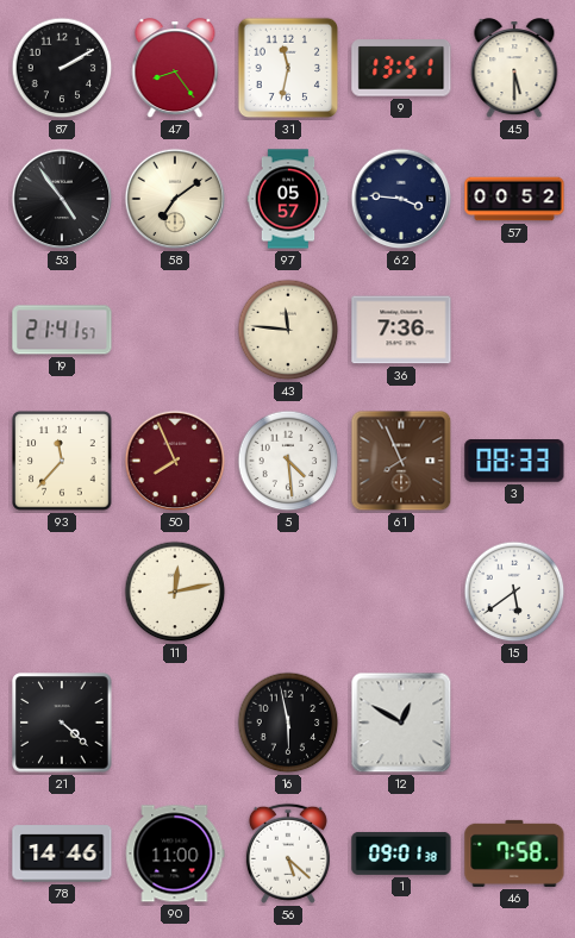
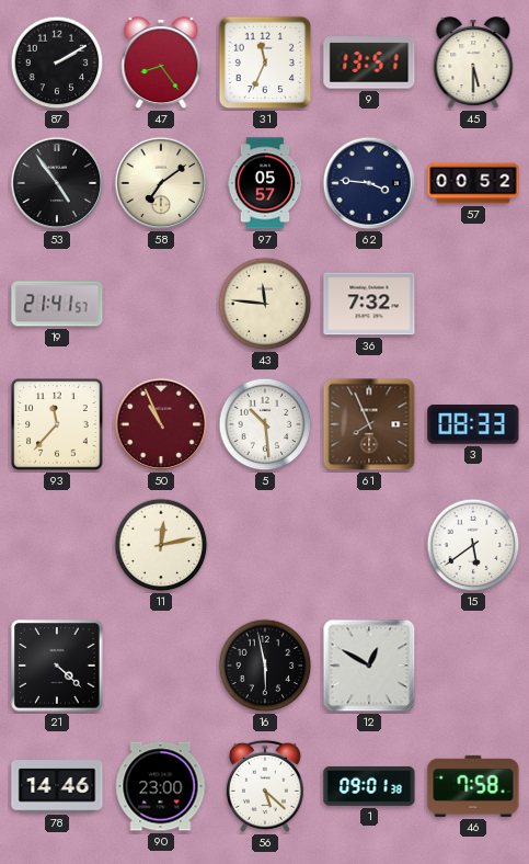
31: 11:32 -> 11:34
36: 7:36 -> 7:32
50: 7:56 -> 10:56
5: 4:29 -> 10:29
90: 11:00 -> 23:00
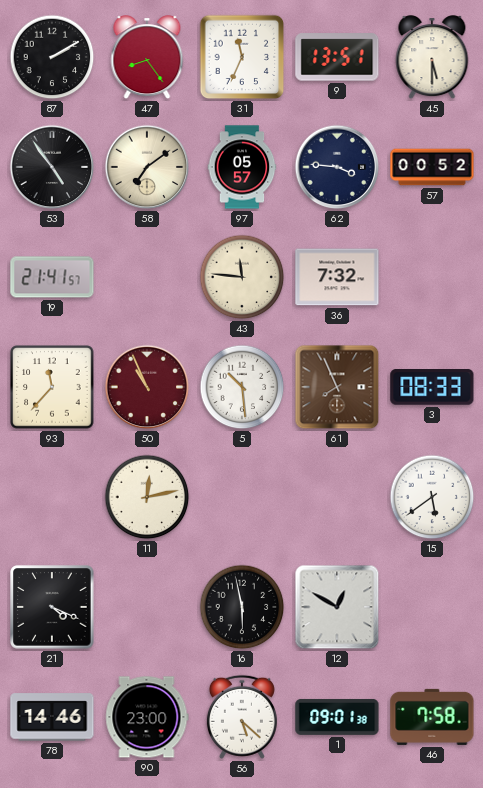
21: 4:22 -> 4:19
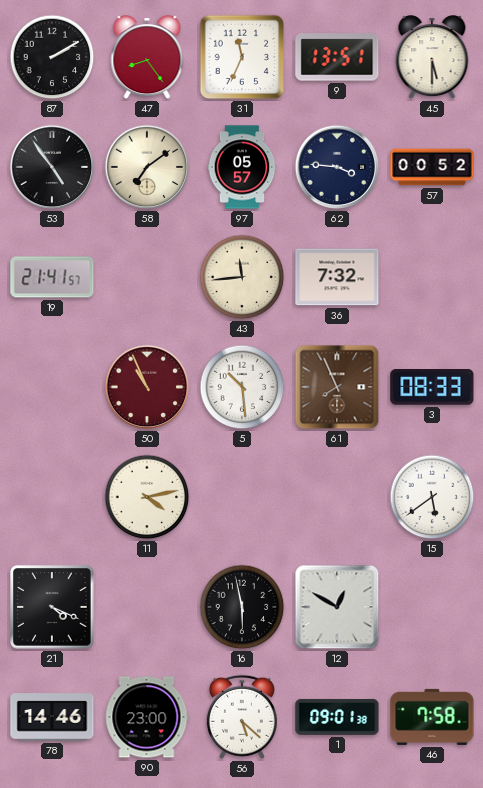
43: 11:46 -> 11:44
93: 11:37 -> none
11: 12:13 -> 4:13
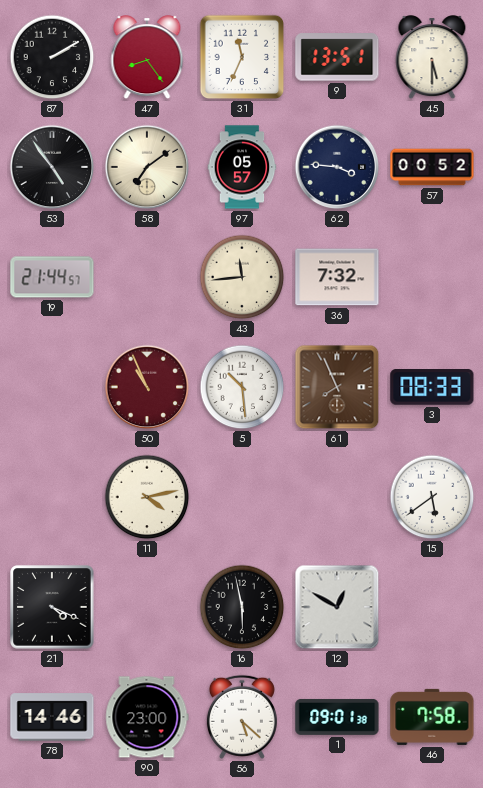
19: 21:41 -> 21:44
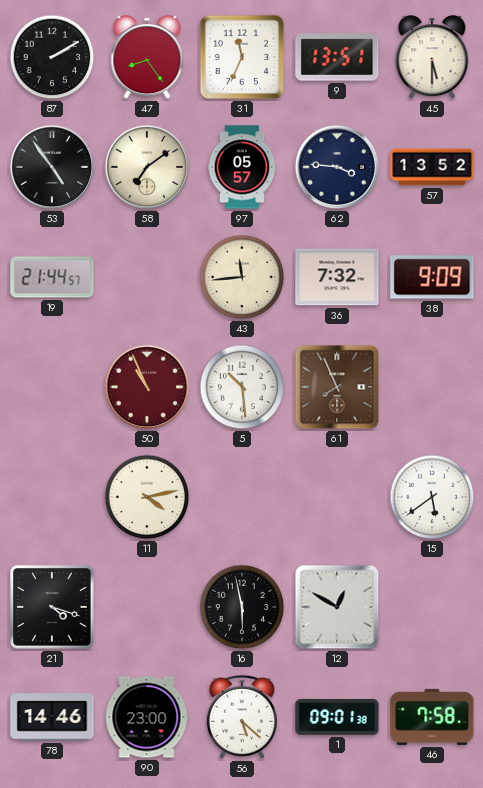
57: 00:52 -> 13:52
38: none -> 9:09
3: 08:33 -> none
21: 4:19 -> 4:18
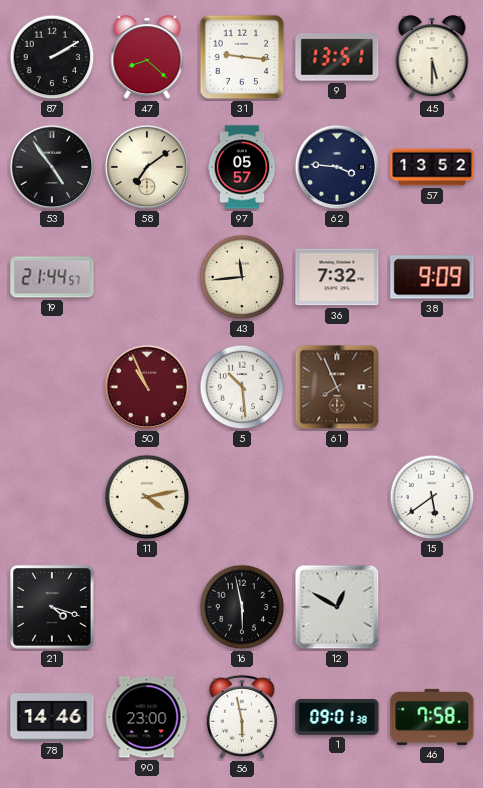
47: 8:24 -> 8:22
31: 11:34 -> 9:16
56: 5:22 -> 5:58
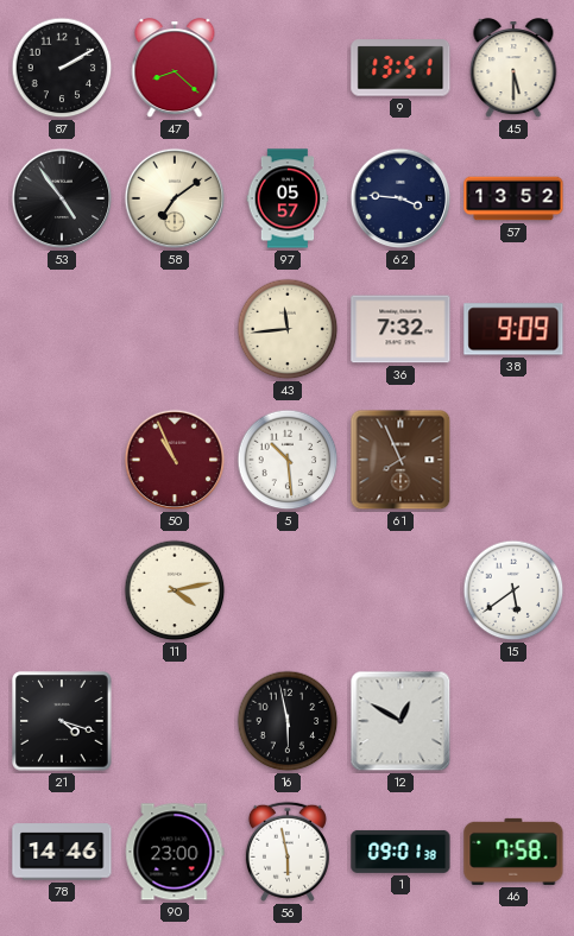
31: 9:16 -> none
19: 21:44 -> none
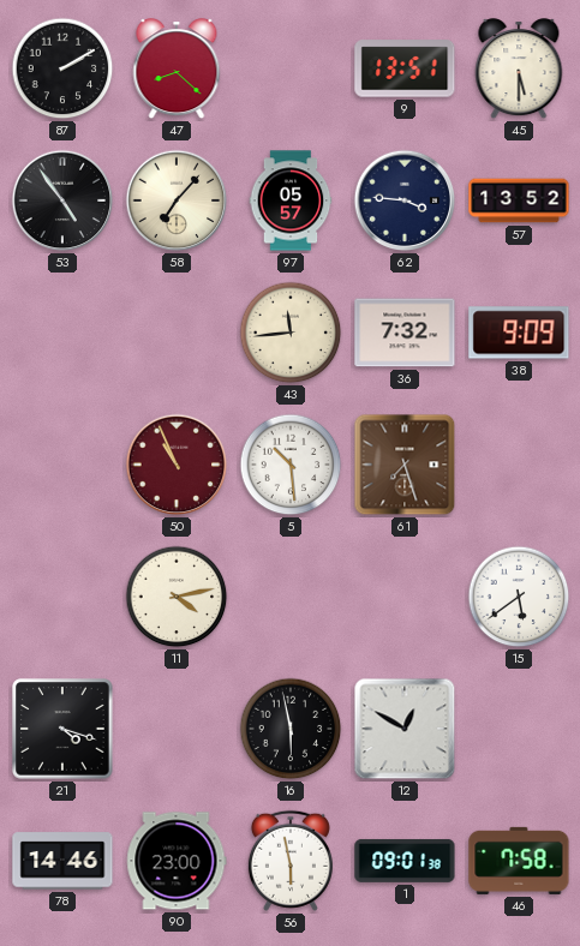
58: 7:09 -> 7:07
61: 7:56 -> 7:27
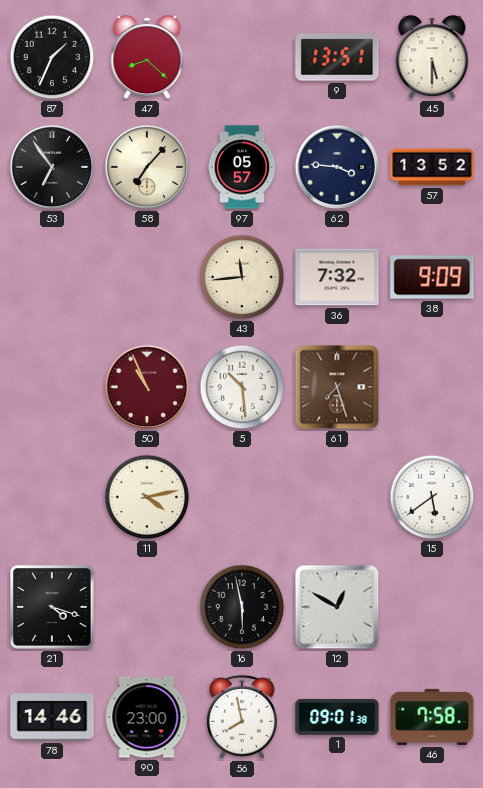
87: 2:10 -> 1:34
53: 4:54 -> 6:54
56: 5:58 -> 7:58
